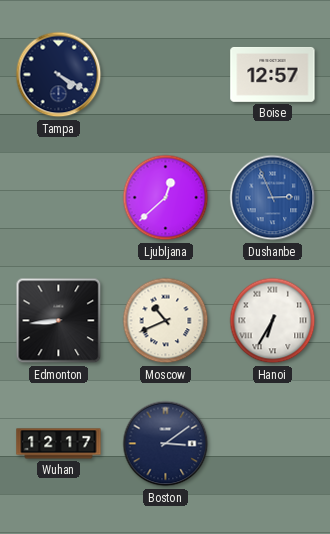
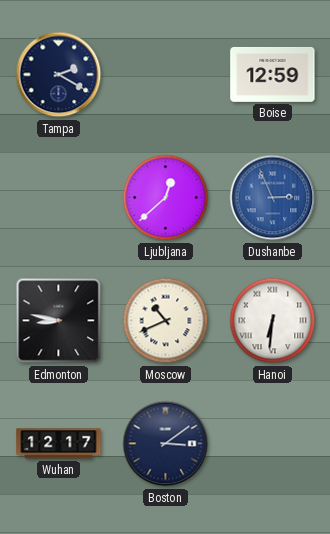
Tampa: 4:20 -> 2:20
Boise: 12:57 -> 12:59
Edmonton: 8:44 -> 8:47
Hanoi: 6:35 -> 6:31
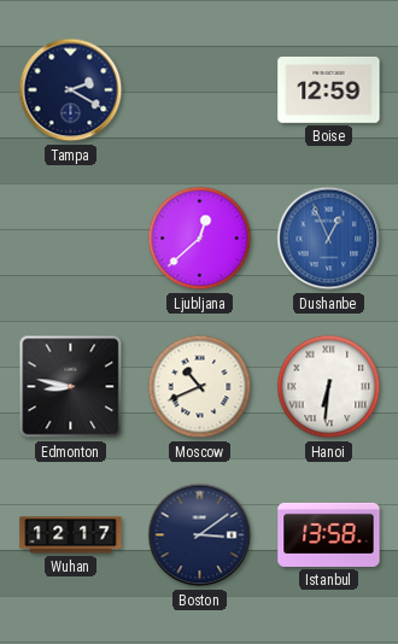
Dushanbe: 2:56 -> 12:56
Istanbul: none -> 13:58
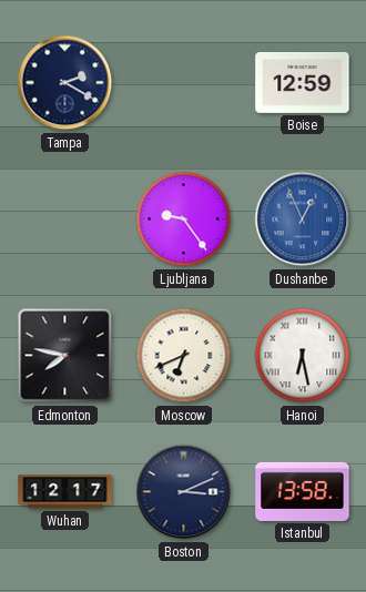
Ljubljana: 12:38 -> 9:24
Edmonton: 8:47 -> 7:47
Moscow: 10:41 -> 6:41
Hanoi: 6:31 -> 6:28
Boston: 3:09 -> 3:11
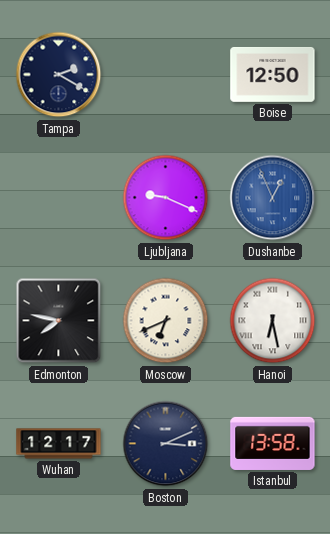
Boise: 12:59 -> 12:50
Ljubljana: 9:24 -> 9:19
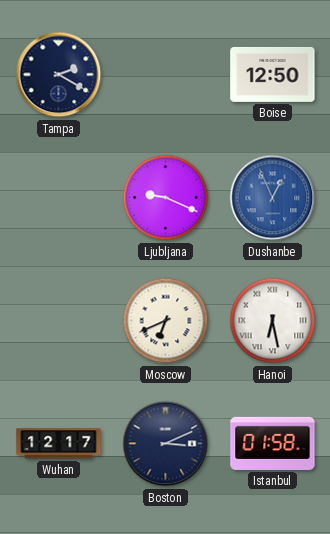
Edmonton: 7:47 -> none
Istanbul: 13:58 -> 01:58
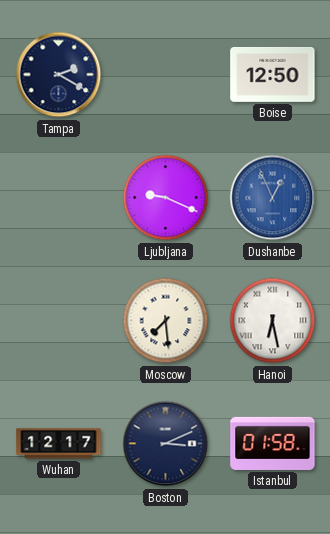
Moscow: 6:41 -> 7:29
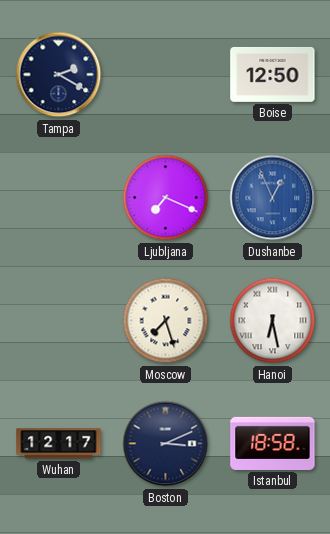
Ljubljana: 9:19 -> 7:19
Moscow: 7:29 -> 7:27
Istanbul: 01:58 -> 18:58
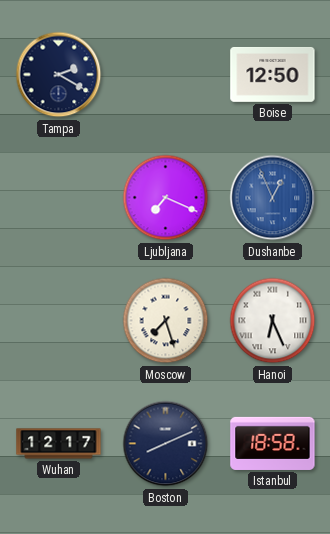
Hanoi: 6:28 -> 6:26
Boston: 3:11 -> 8:11
